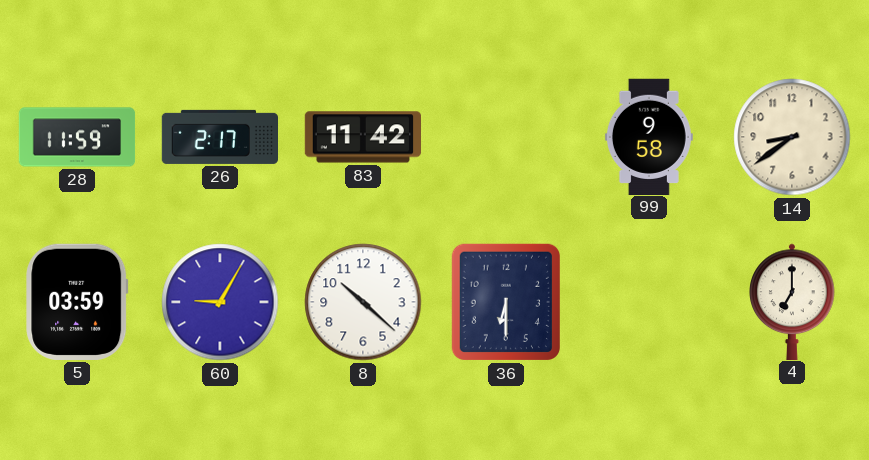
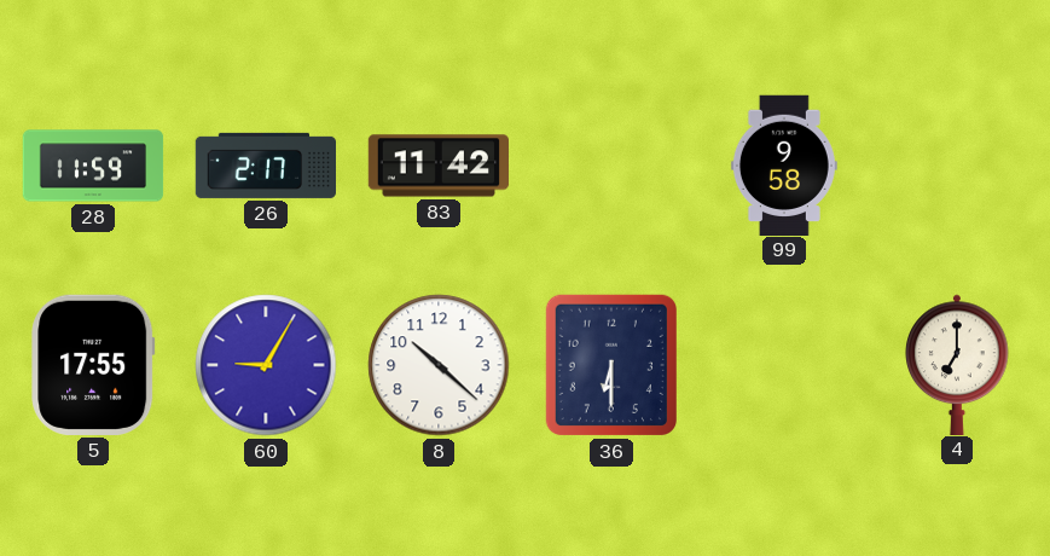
14: 8:39 -> none
5: 03:59 -> 17:55
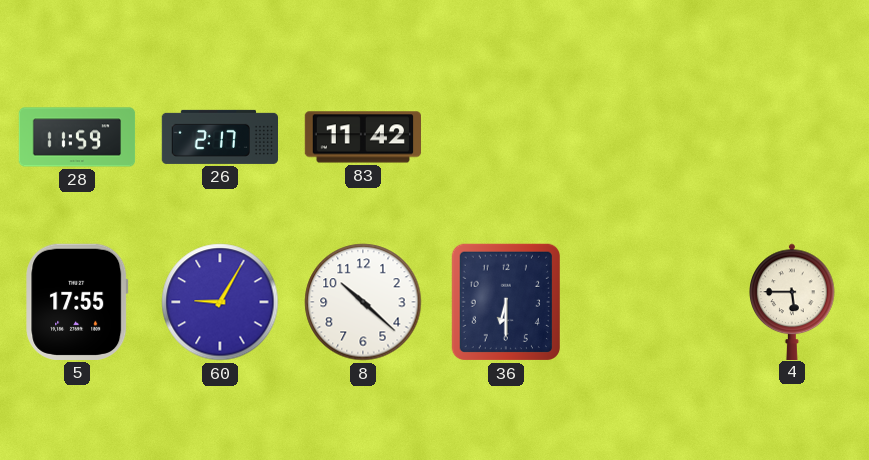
99: 9:58 -> none
4: 7:00 -> 5:45
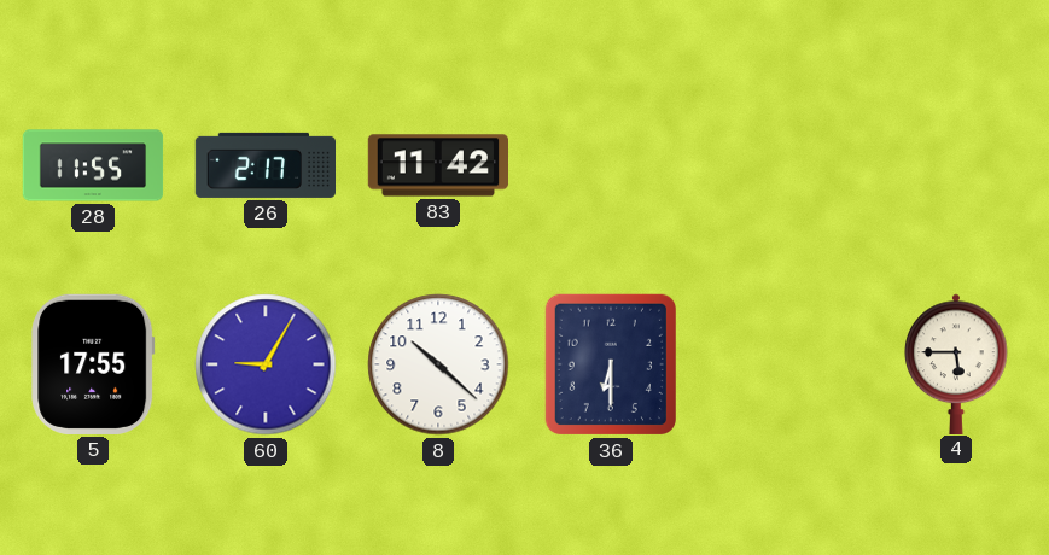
28: 11:59 -> 11:55
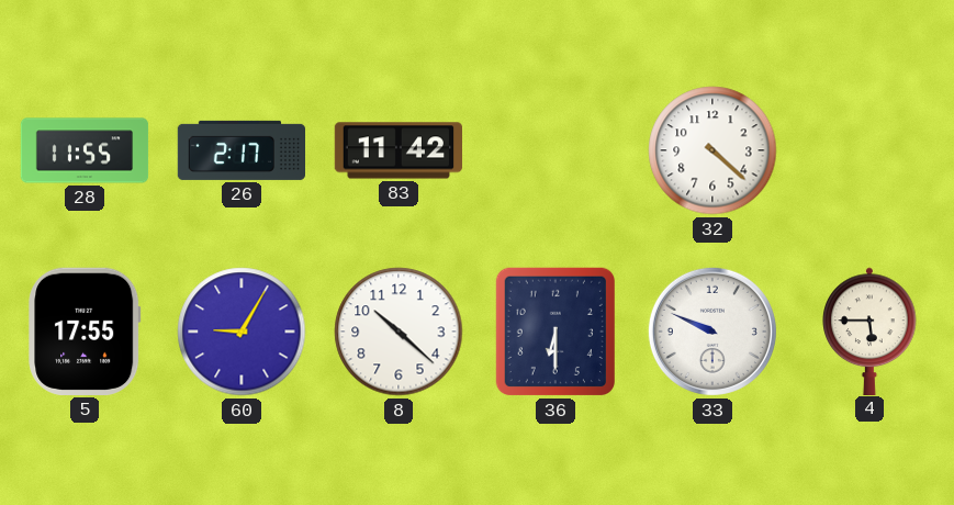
32: none -> 4:22
33: none -> 9:49
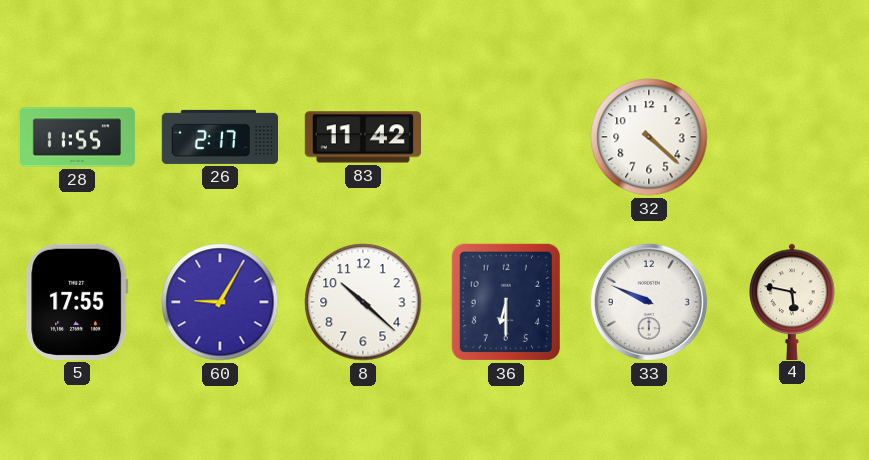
4: 5:45 -> 5:47
